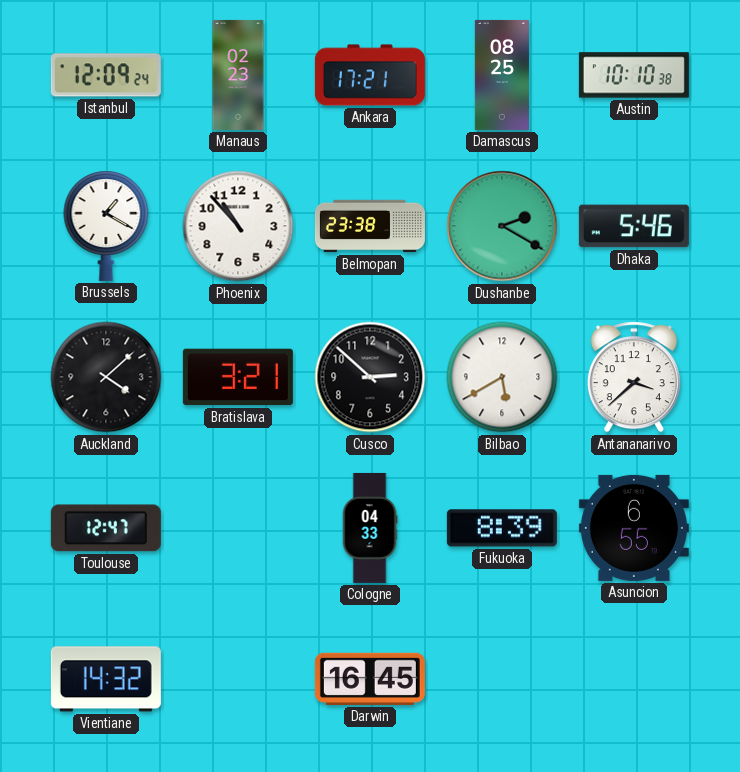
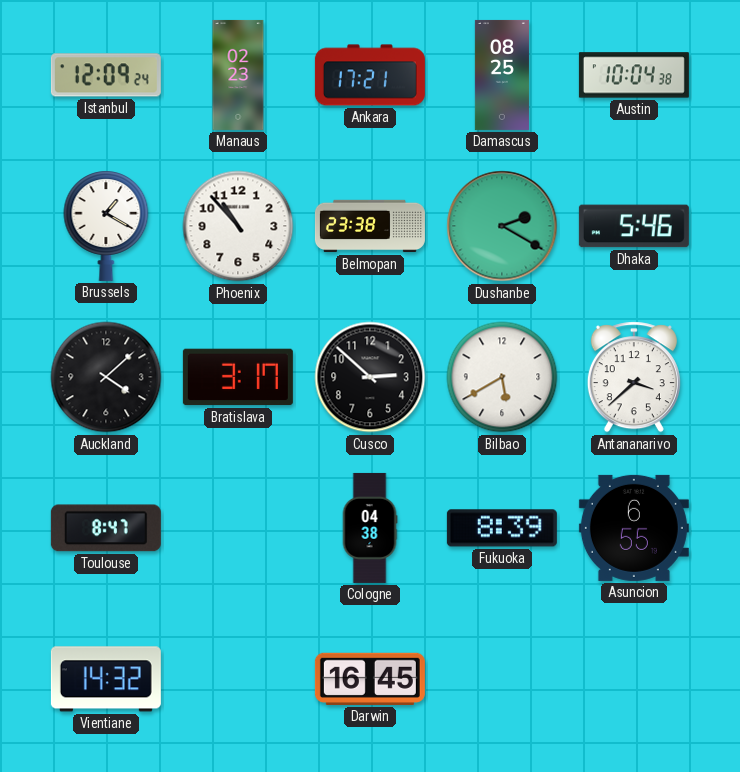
Austin: 10:10 -> 10:04
Bratislava: 3:21 -> 3:17
Toulouse: 12:47 -> 8:47
Cologne: 04:33 -> 04:38
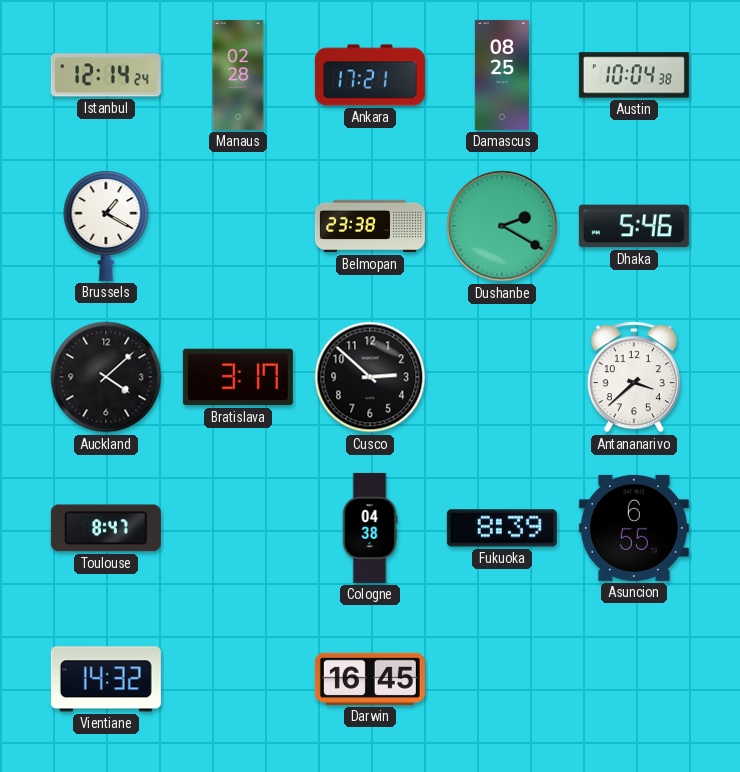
Istanbul: 12:09 -> 12:14
Manaus: 02:23 -> 02:28
Phoenix: 10:53 -> none
Bilbao: 5:40 -> none
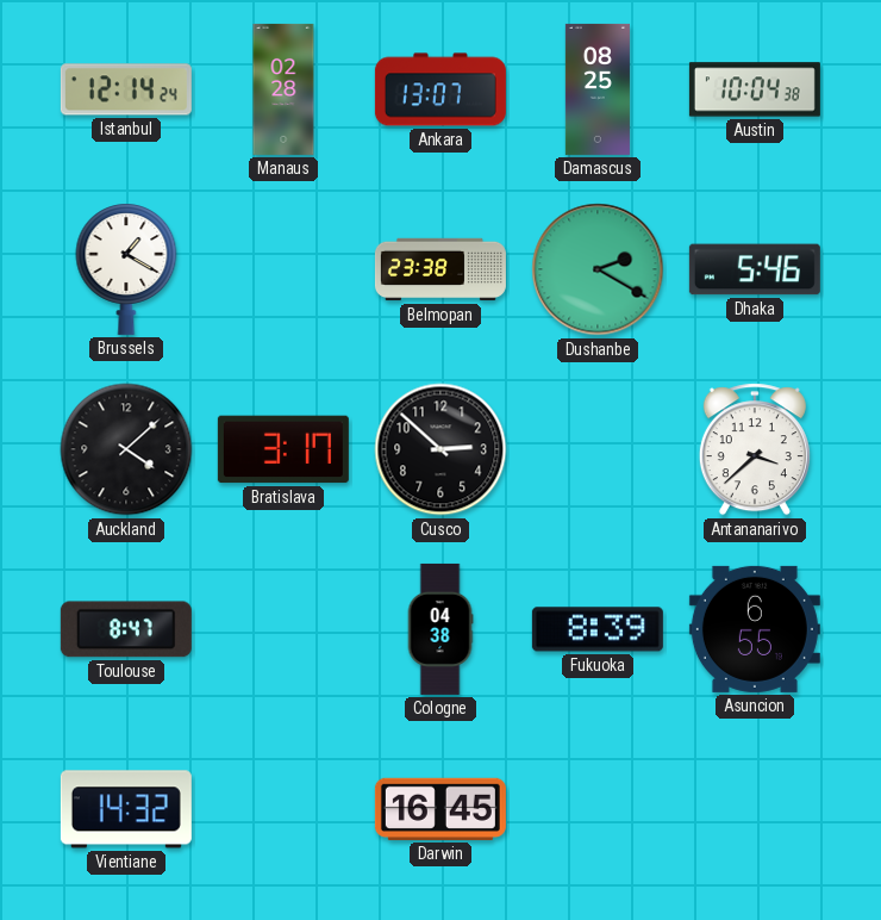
Ankara: 17:21 -> 13:07
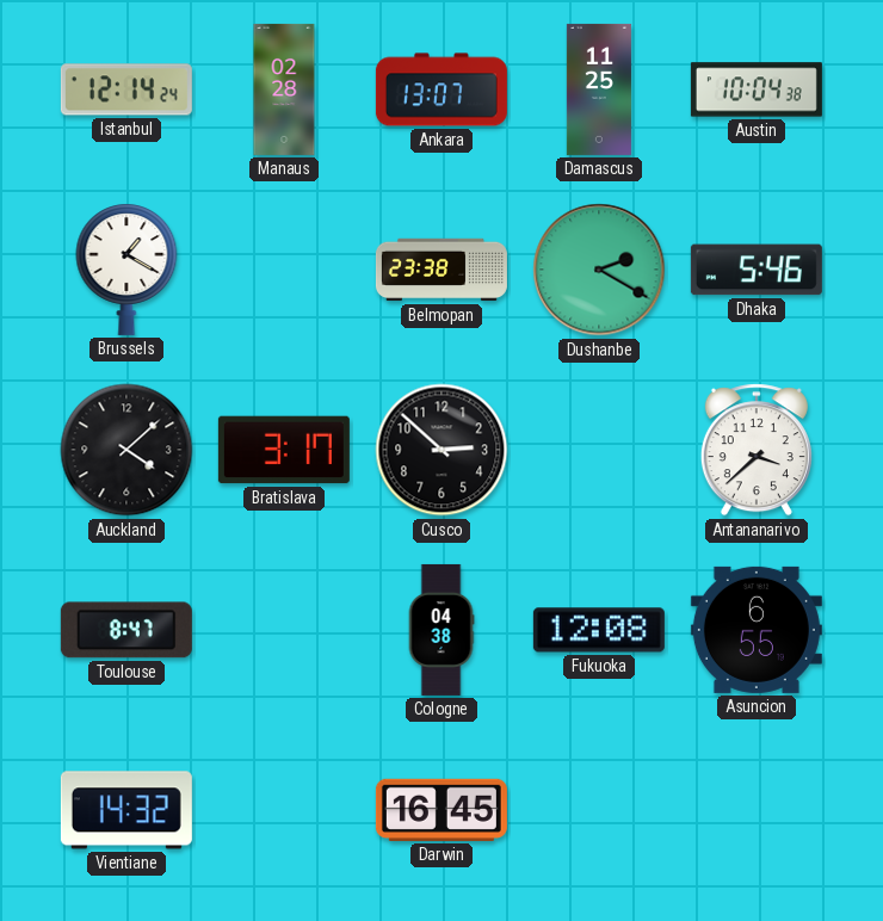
Damascus: 08:25 -> 11:25
Fukuoka: 8:39 -> 12:08
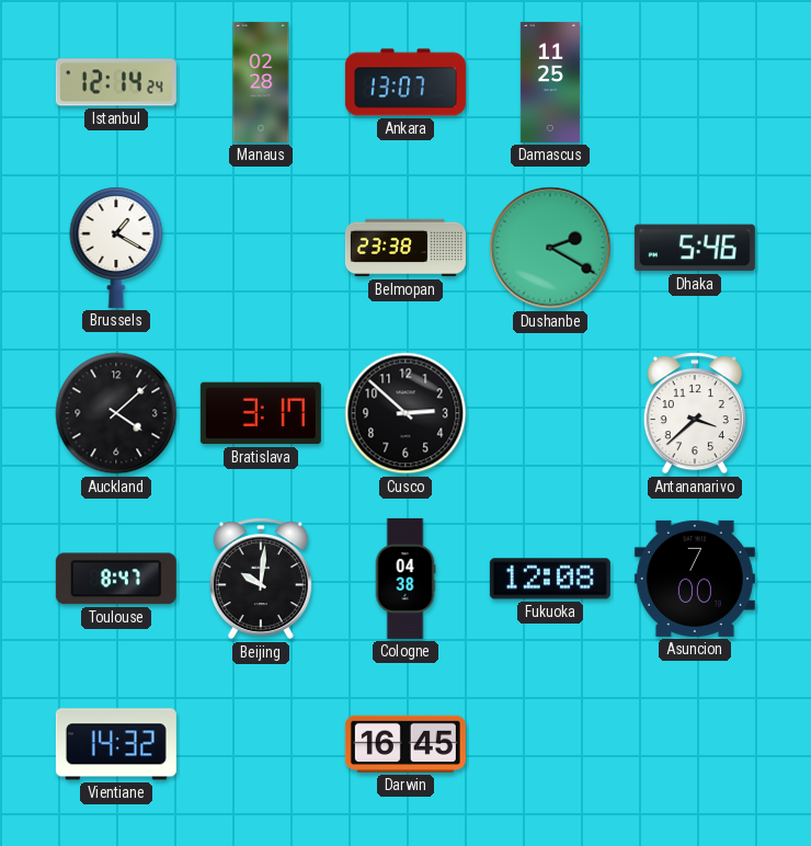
Austin: 10:04 -> none
Beijing: none -> 10:01
Asuncion: 6:55 -> 7:00
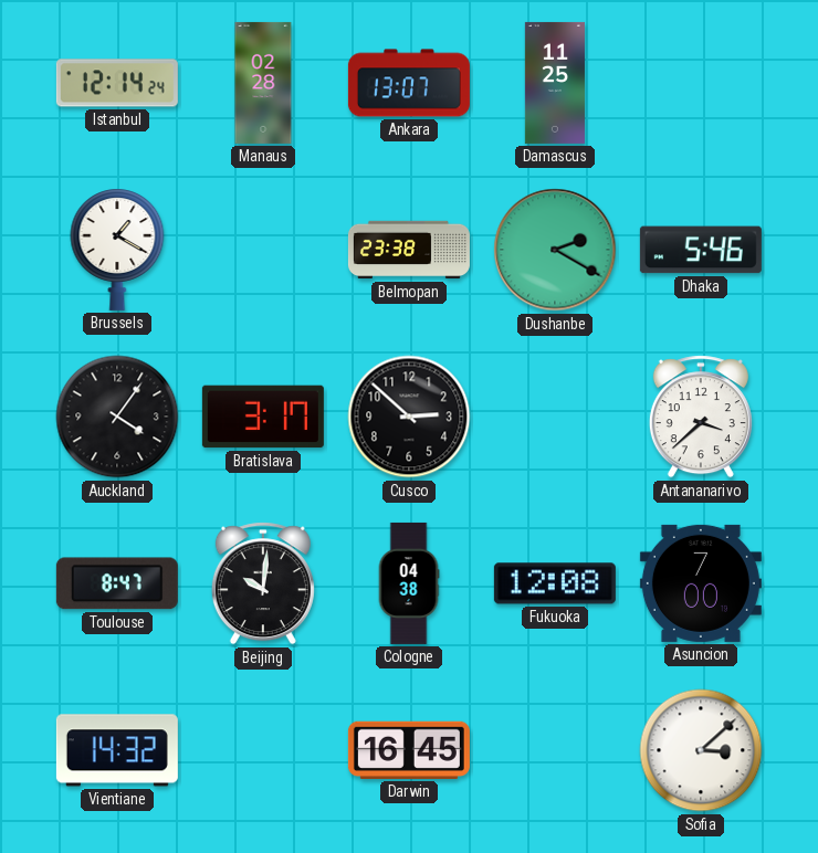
Auckland: 4:08 -> 4:06
Sofia: none -> 3:08
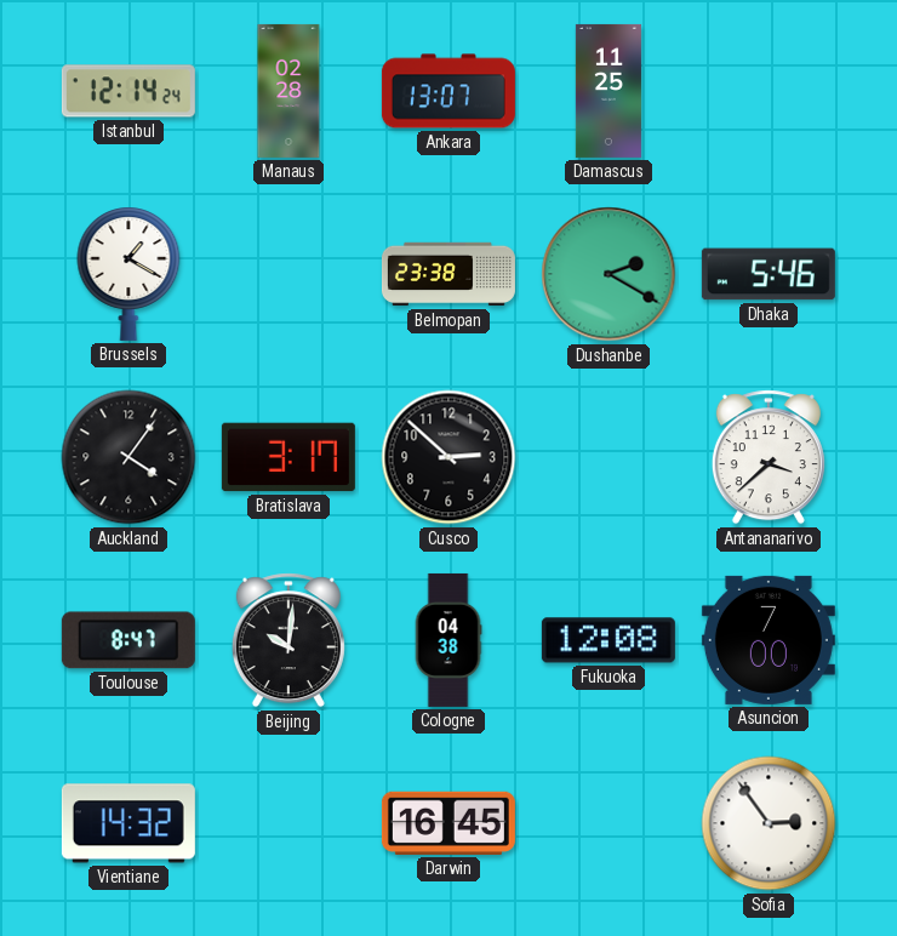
Sofia: 3:08 -> 2:54
